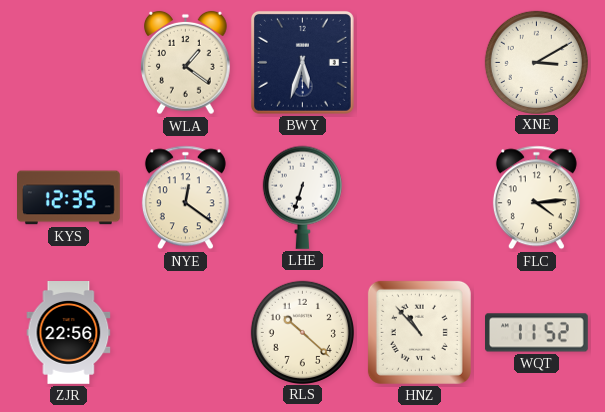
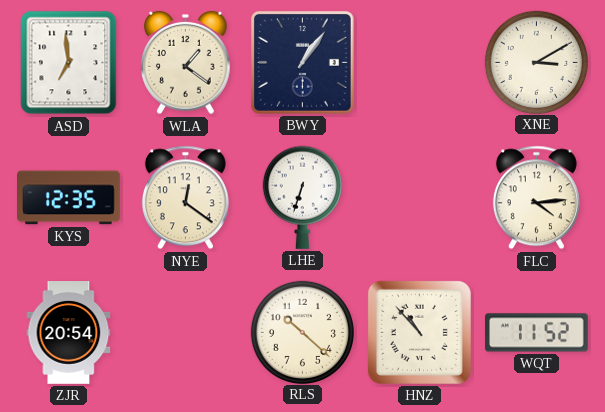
ASD: none -> 6:59
BWY: 5:33 -> 1:06
ZJR: 22:56 -> 20:54
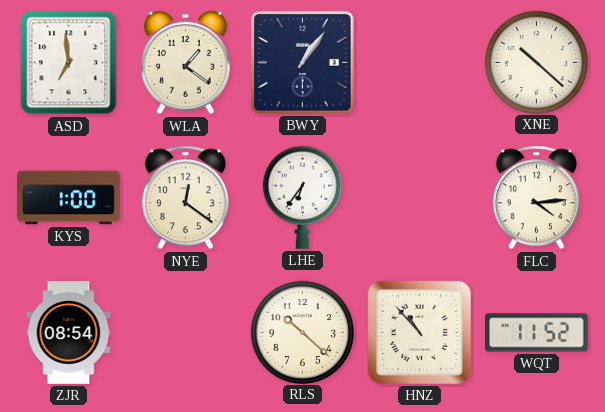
XNE: 3:10 -> 10:22
KYS: 12:35 -> 1:00
LHE: 6:33 -> 6:36
ZJR: 20:54 -> 08:54
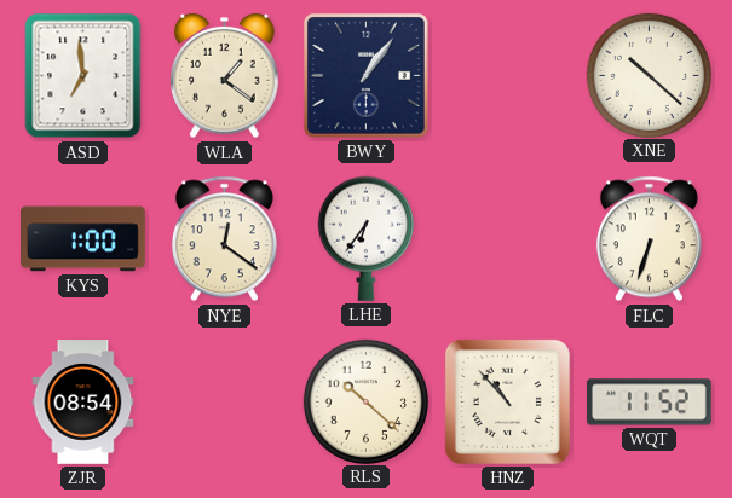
FLC: 4:14 -> 6:33
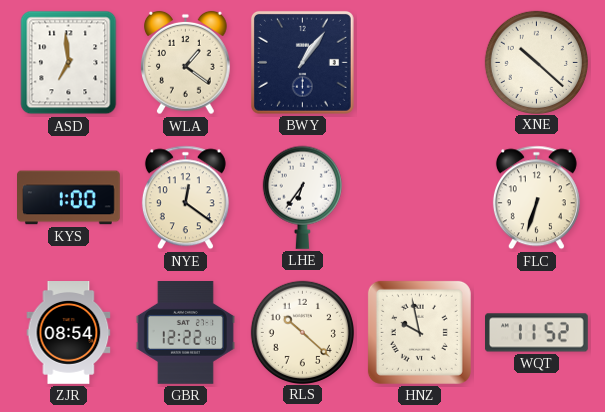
GBR: none -> 12:22
HNZ: 10:53 -> 9:58
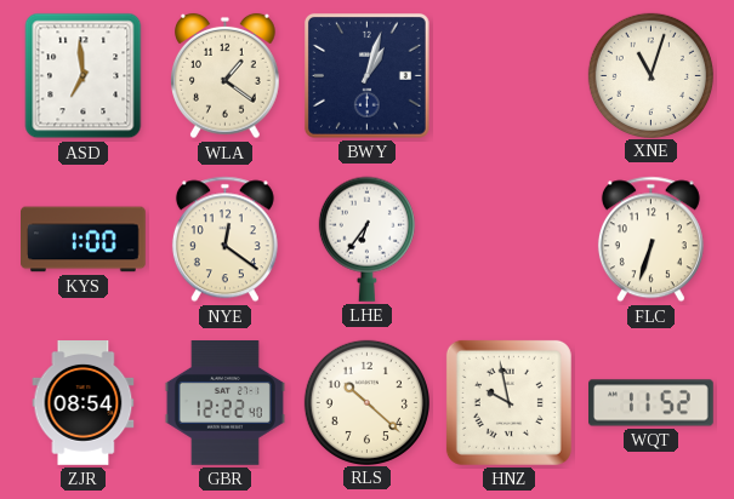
BWY: 1:06 -> 1:03
XNE: 10:22 -> 11:03
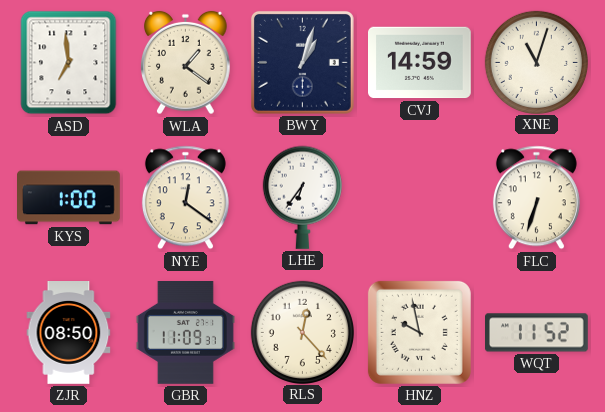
CVJ: none -> 14:59
ZJR: 08:54 -> 08:50
GBR: 12:22 -> 11:09
RLS: 10:22 -> 12:23
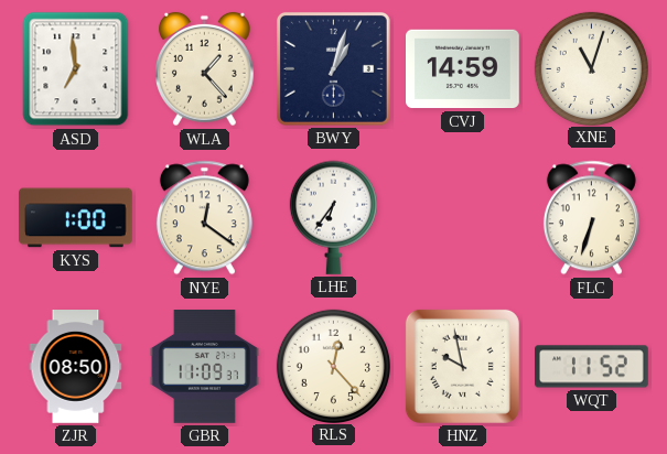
WLA: 1:21 -> 1:23
